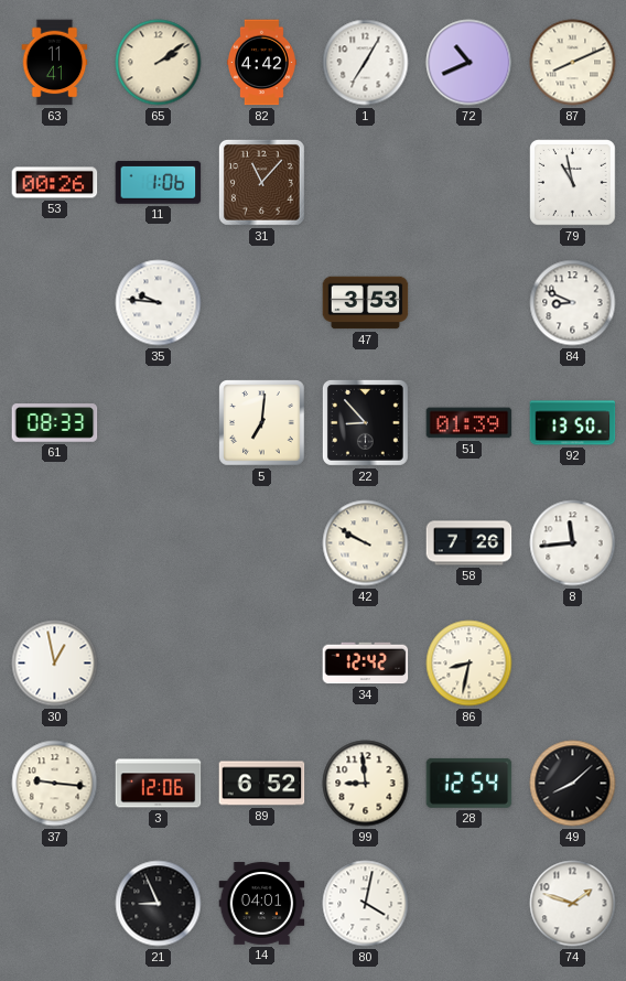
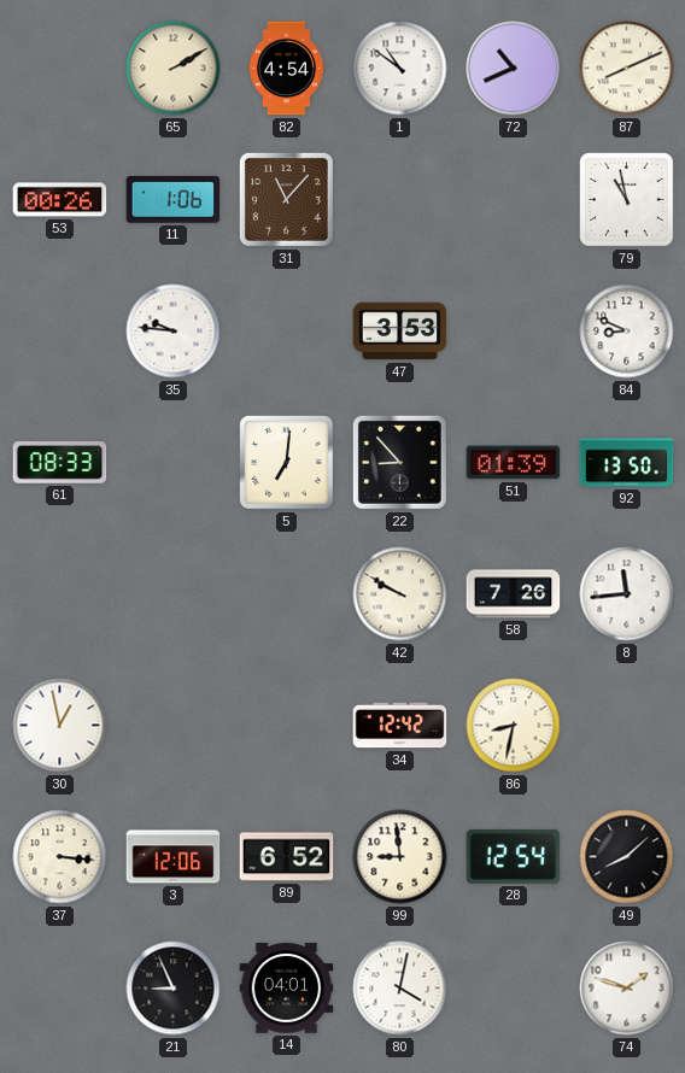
63: 11:41 -> none
65: 2:09 -> 2:10
82: 4:42 -> 4:54
1: 7:05 -> 10:51
37: 9:16 -> 3:16
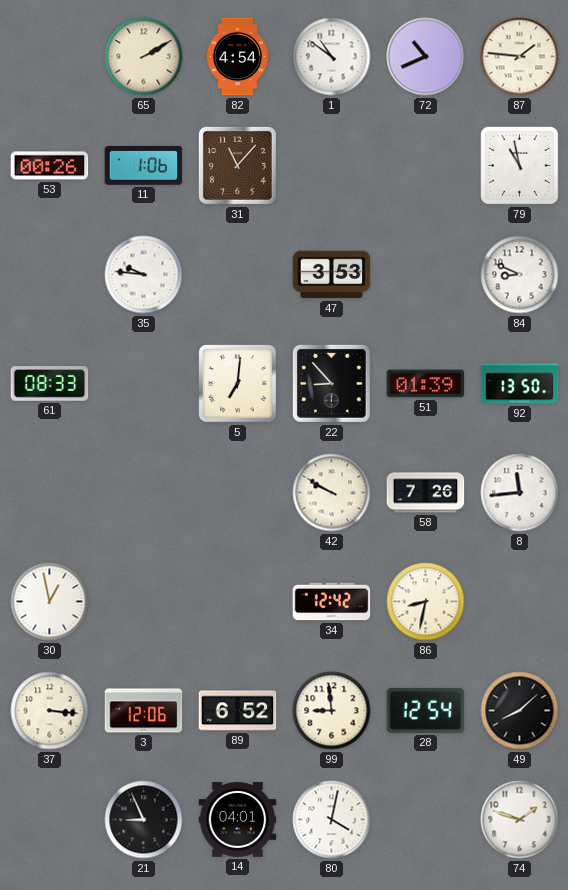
87: 8:11 -> 1:46
